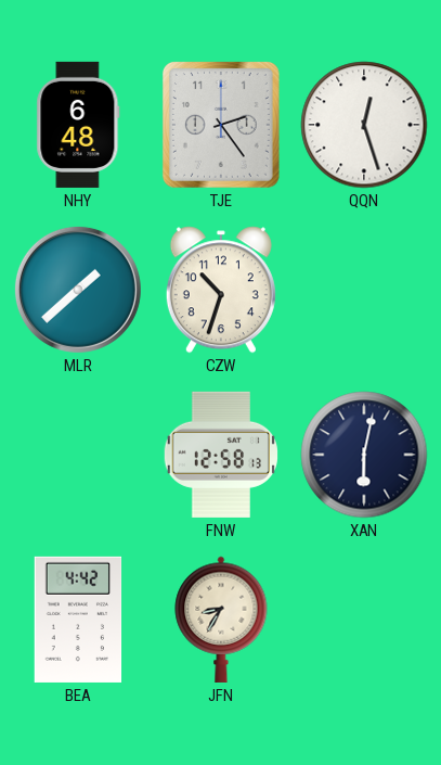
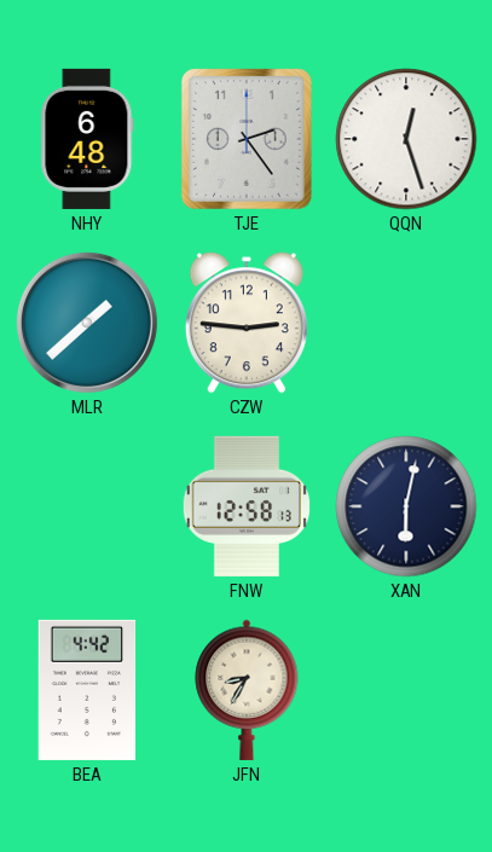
CZW: 10:33 -> 2:46
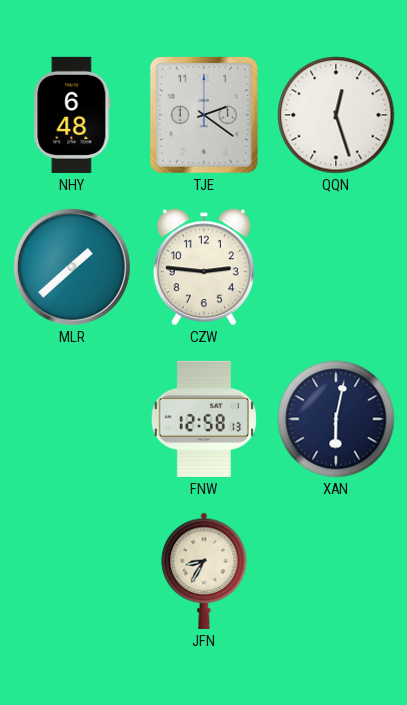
TJE: 2:24 -> 2:21
BEA: 4:42 -> none
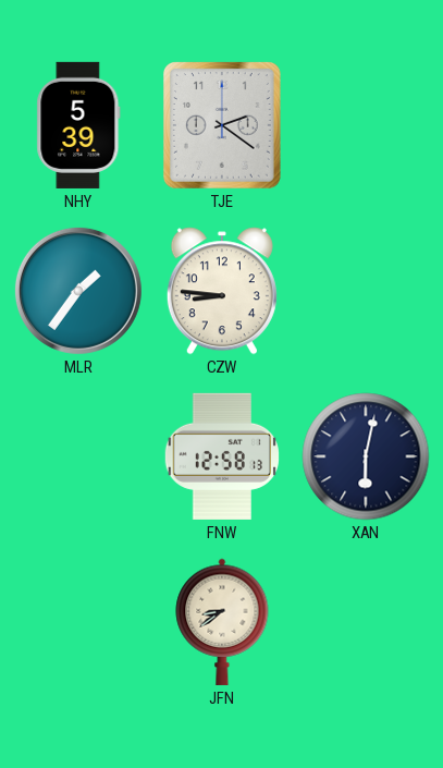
NHY: 6:48 -> 5:39
QQN: 12:27 -> none
MLR: 1:38 -> 1:36
CZW: 2:46 -> 8:46
JFN: 8:35 -> 8:39
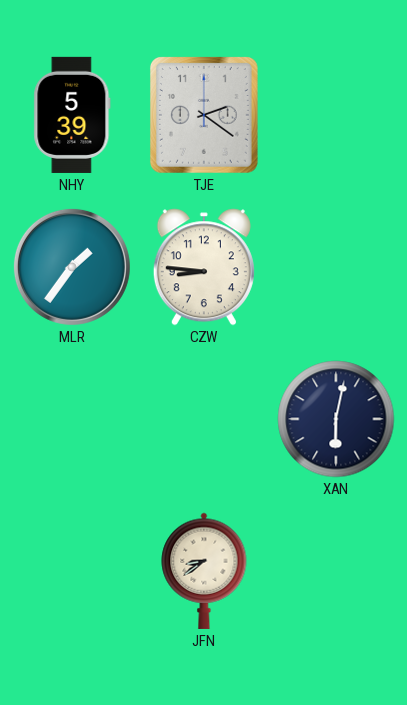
FNW: 12:58 -> none
